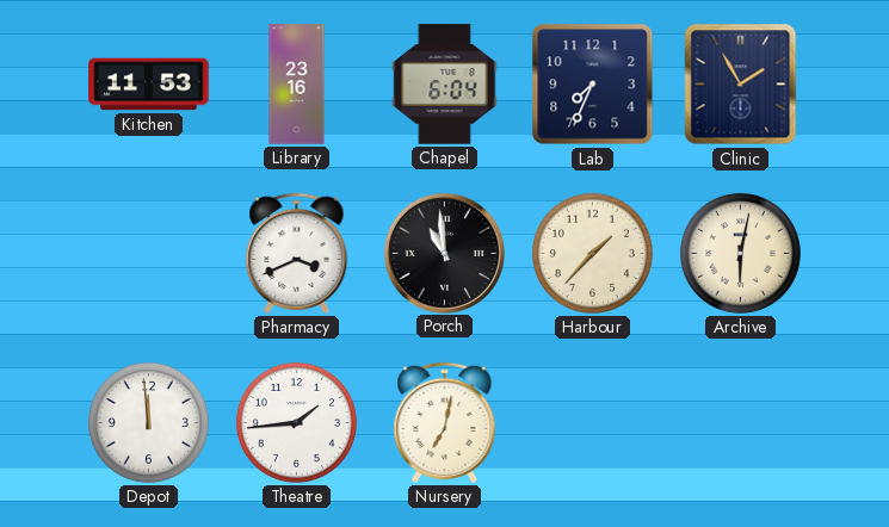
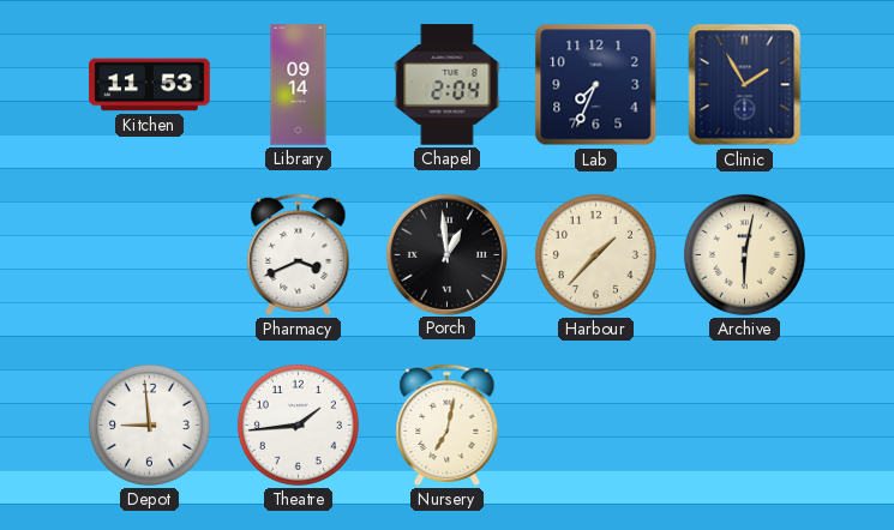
Library: 23:16 -> 09:14
Chapel: 6:04 -> 2:04
Porch: 10:59 -> 12:59
Depot: 11:59 -> 8:59
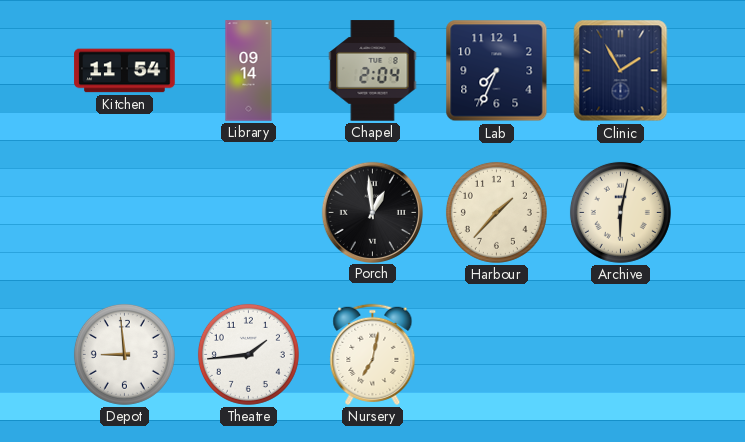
Kitchen: 11:53 -> 11:54
Pharmacy: 3:41 -> none
